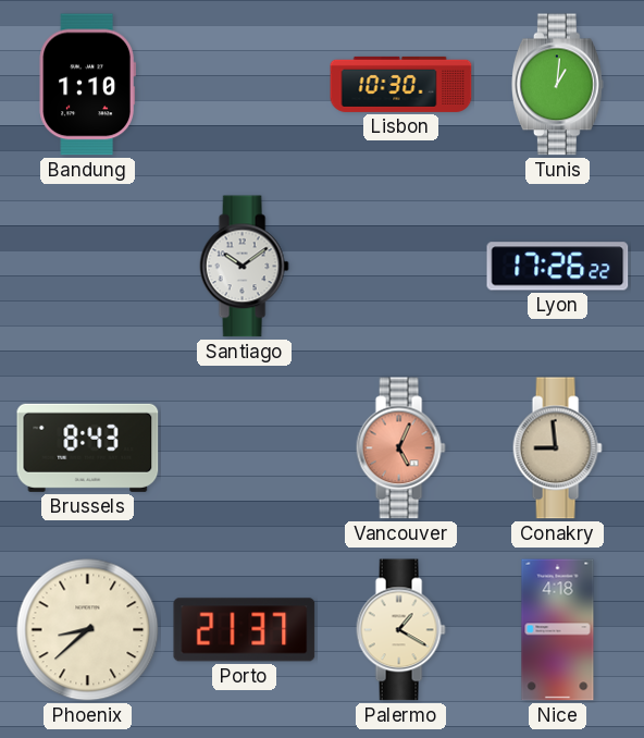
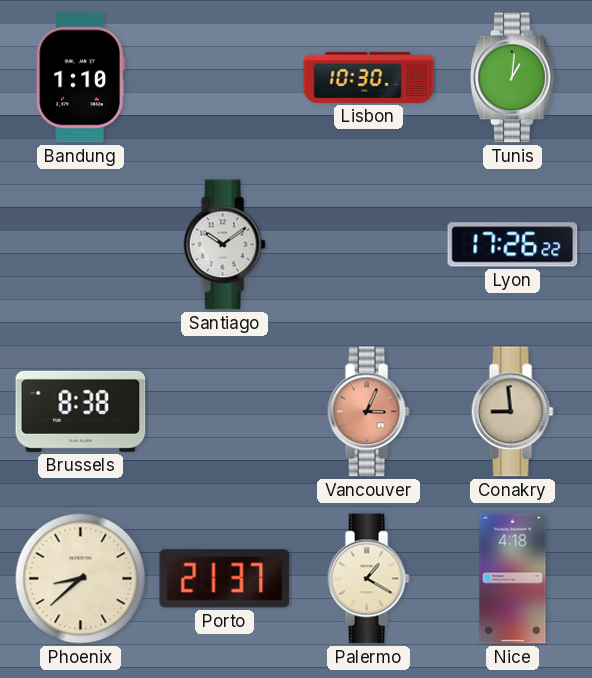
Brussels: 8:43 -> 8:38
Vancouver: 5:04 -> 3:04
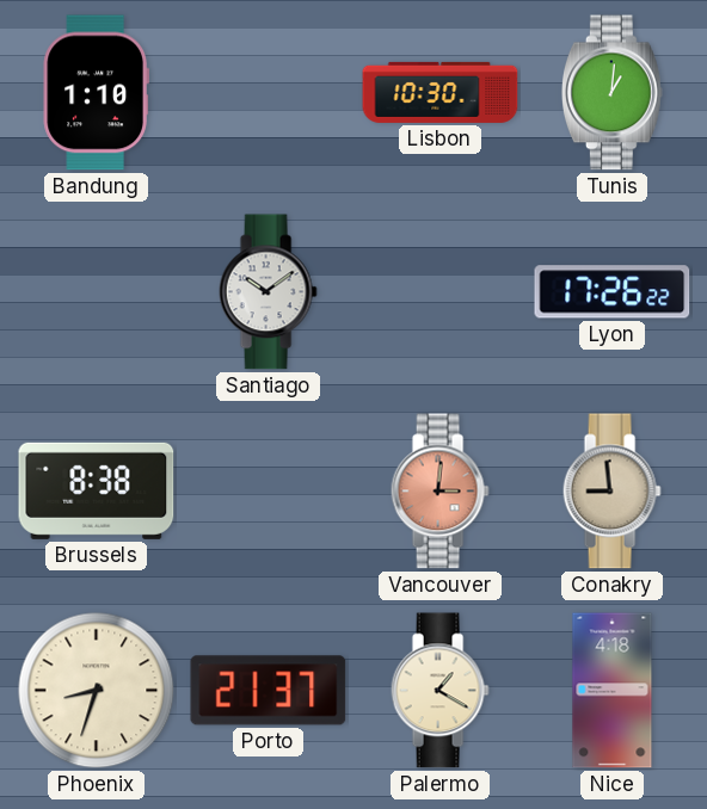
Vancouver: 3:04 -> 3:01
Phoenix: 8:38 -> 8:33
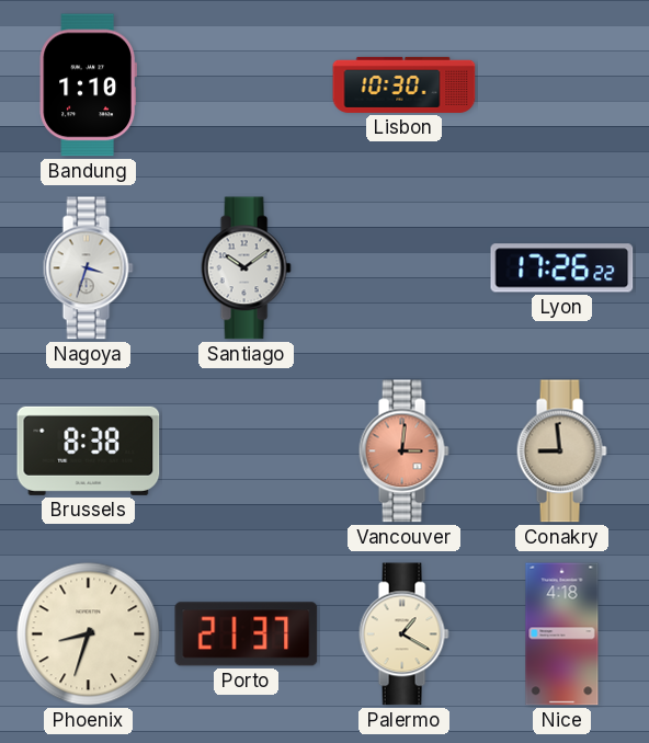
Tunis: 1:01 -> none
Nagoya: none -> 3:33
